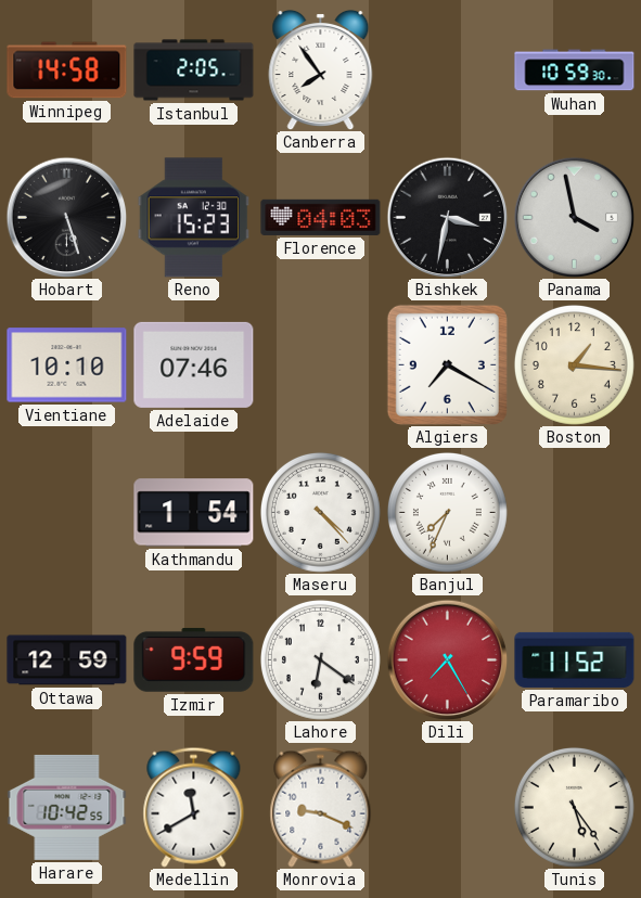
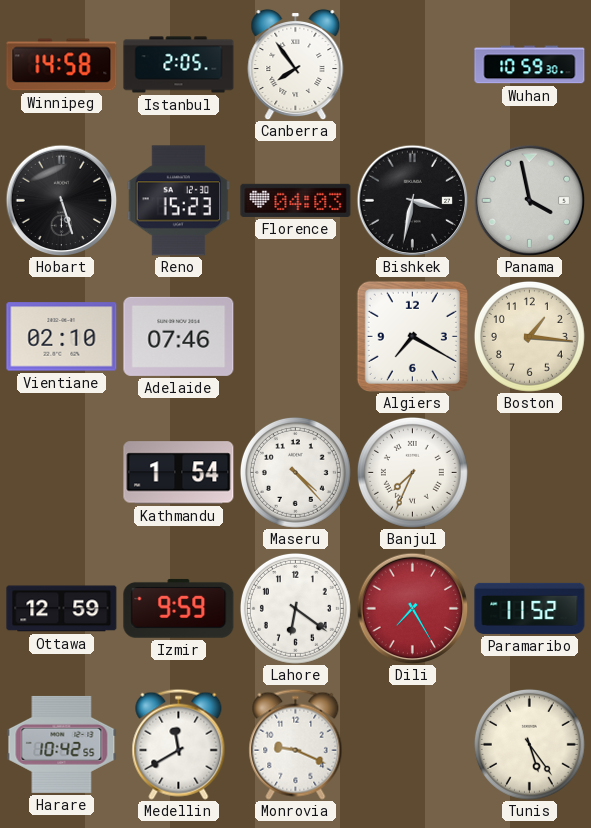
Vientiane: 10:10 -> 02:10
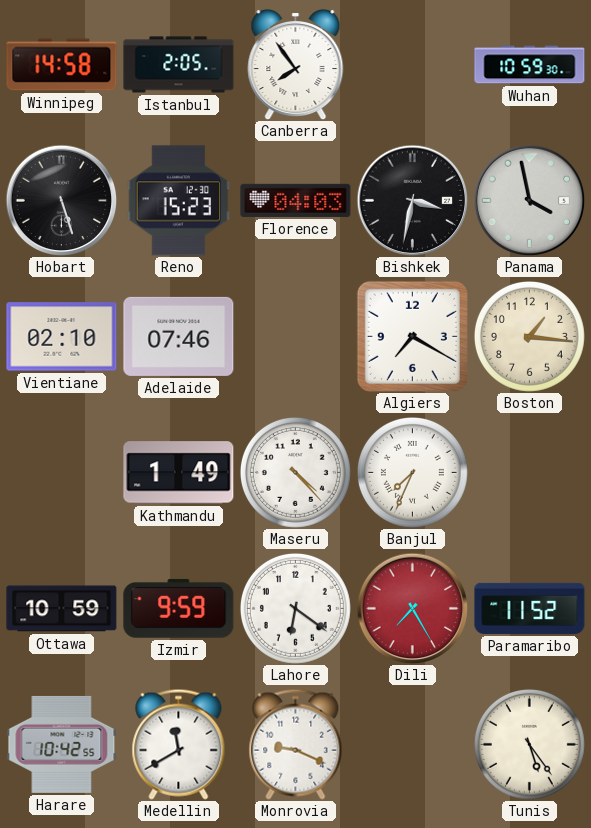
Kathmandu: 1:54 -> 1:49
Ottawa: 12:59 -> 10:59
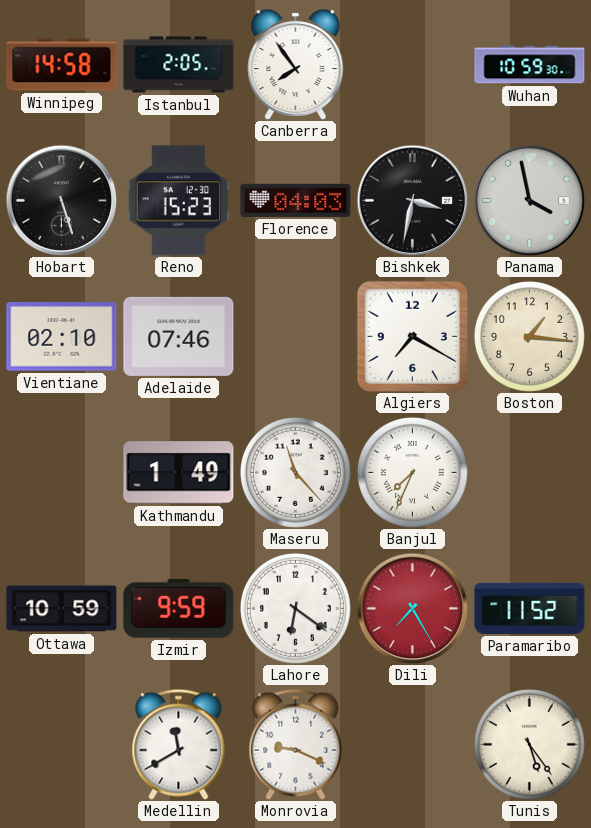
Maseru: 4:23 -> 11:23
Harare: 10:42 -> none
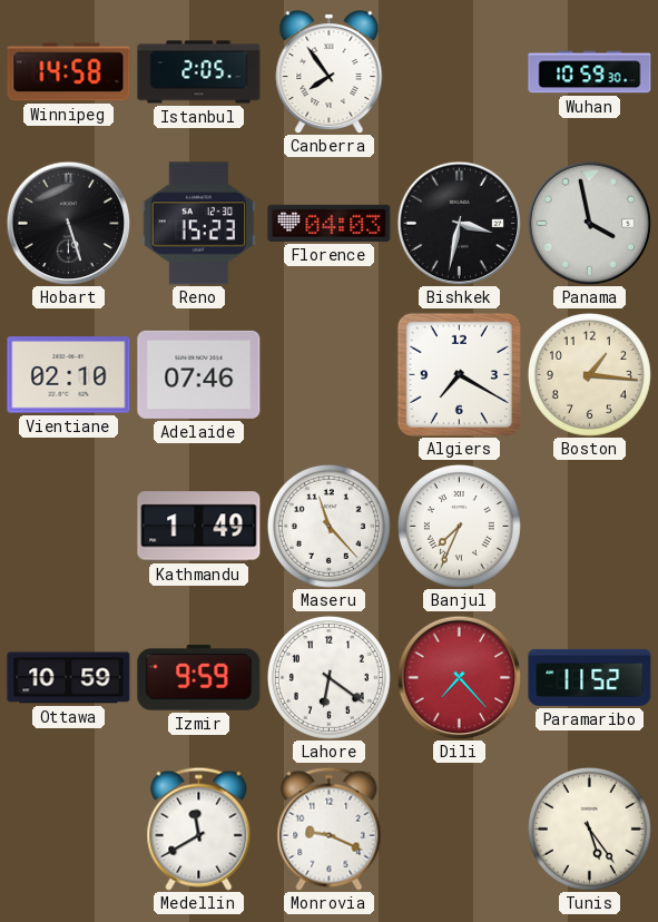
Dili: 7:25 -> 7:23
